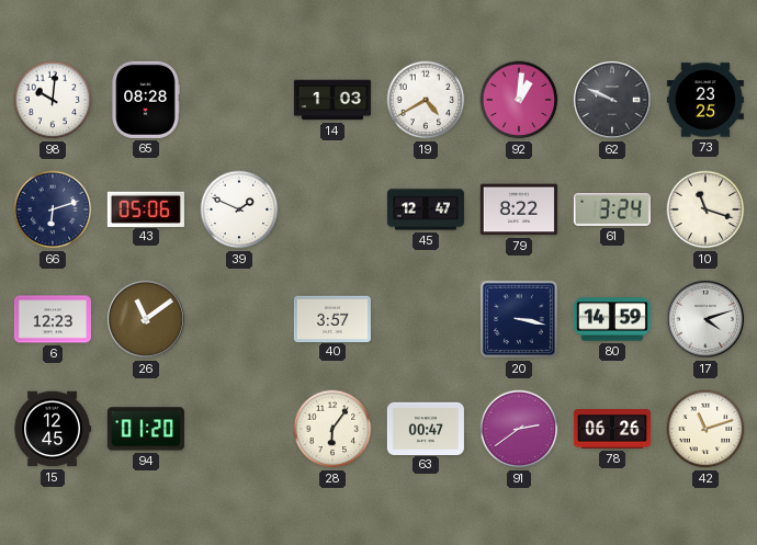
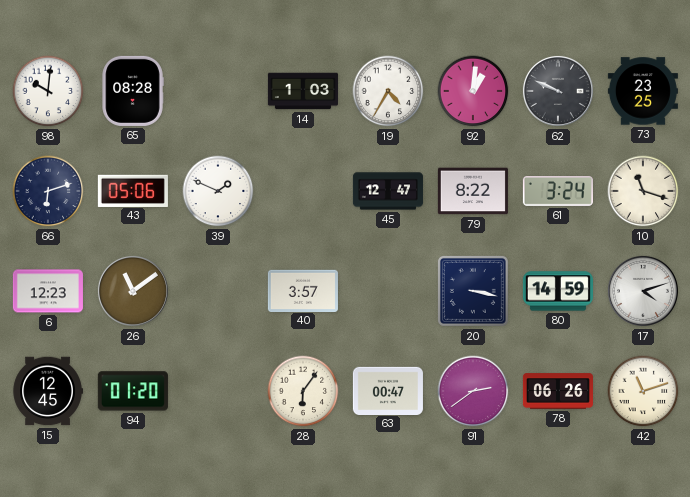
19: 4:40 -> 4:35
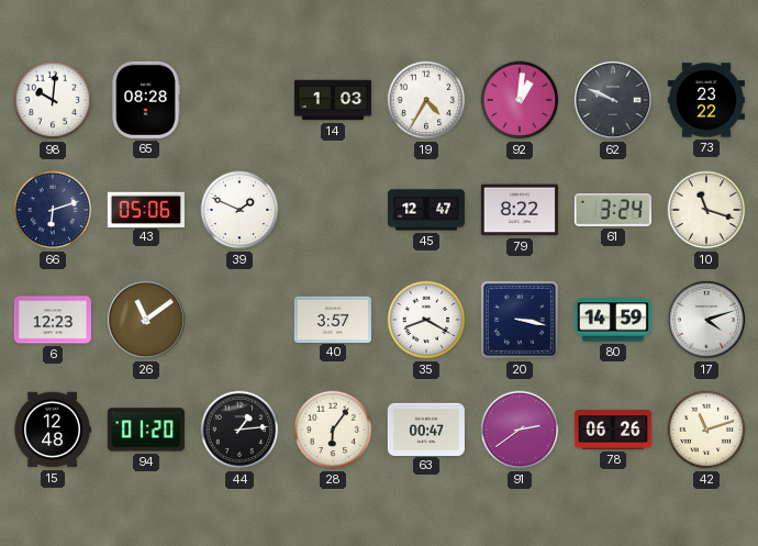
73: 23:25 -> 23:22
35: none -> 8:20
15: 12:45 -> 12:48
44: none -> 1:14
